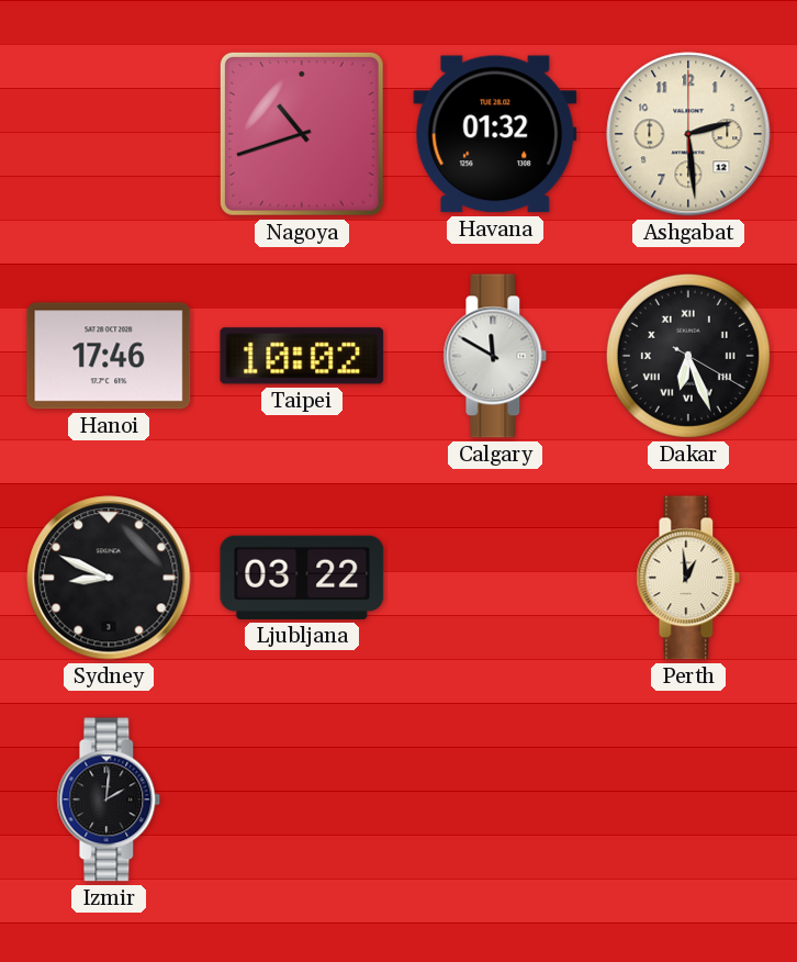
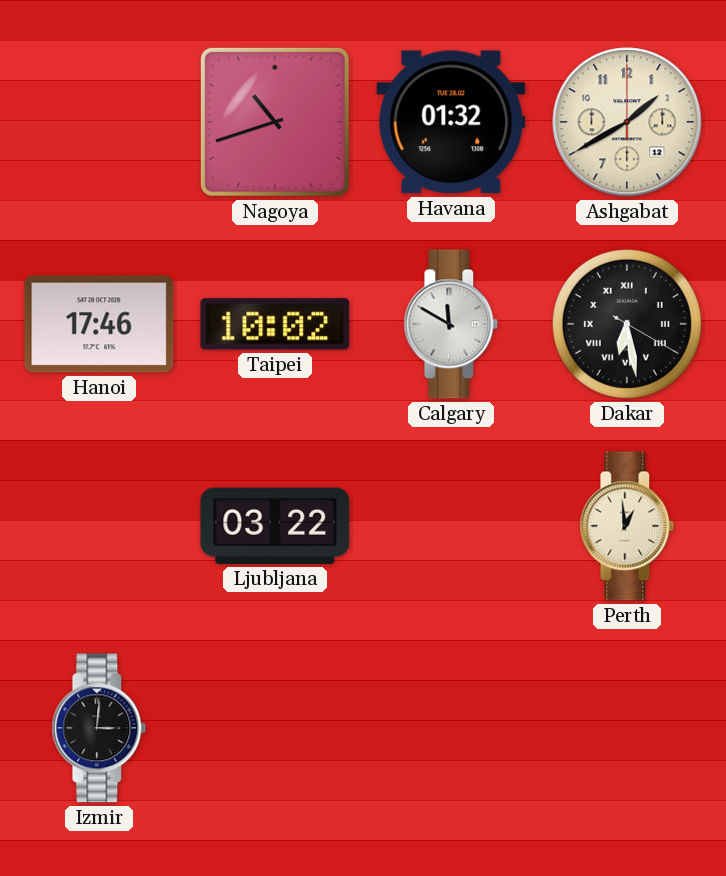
Ashgabat: 2:29 -> 1:40
Dakar: 6:26 -> 6:28
Sydney: 8:49 -> none
Izmir: 2:01 -> 3:01
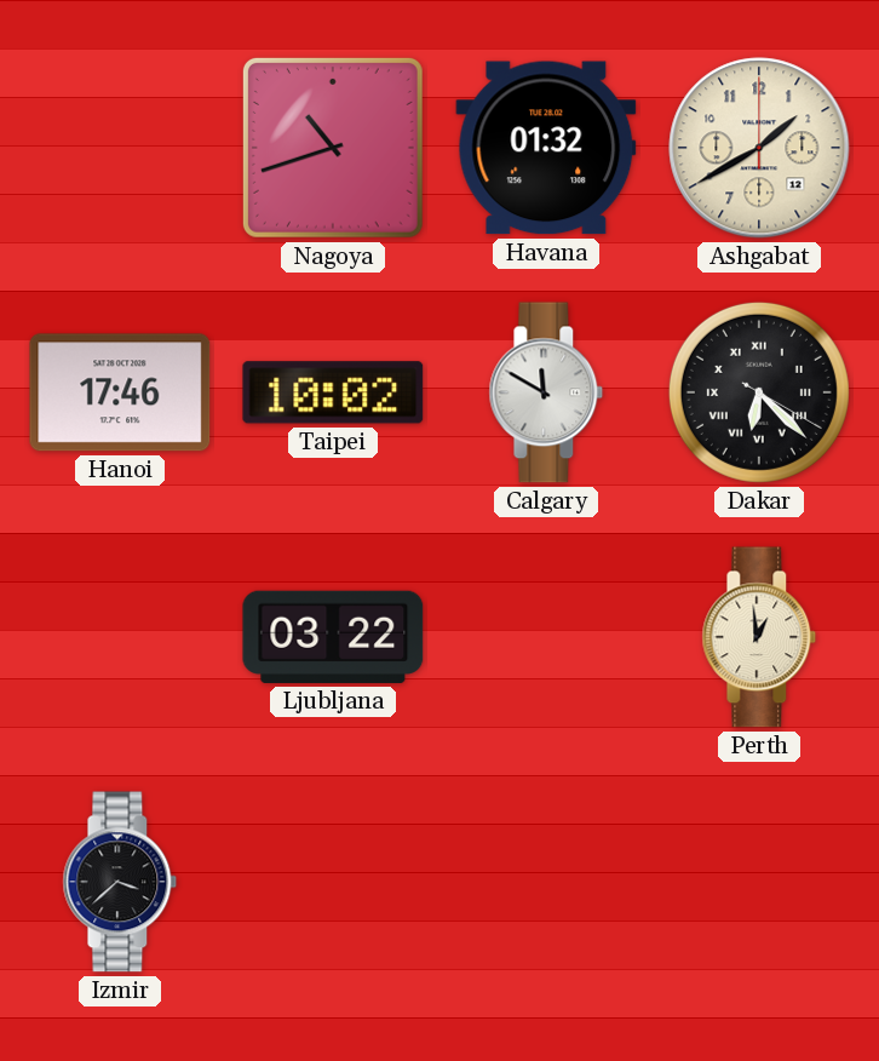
Dakar: 6:28 -> 6:22
Izmir: 3:01 -> 3:38
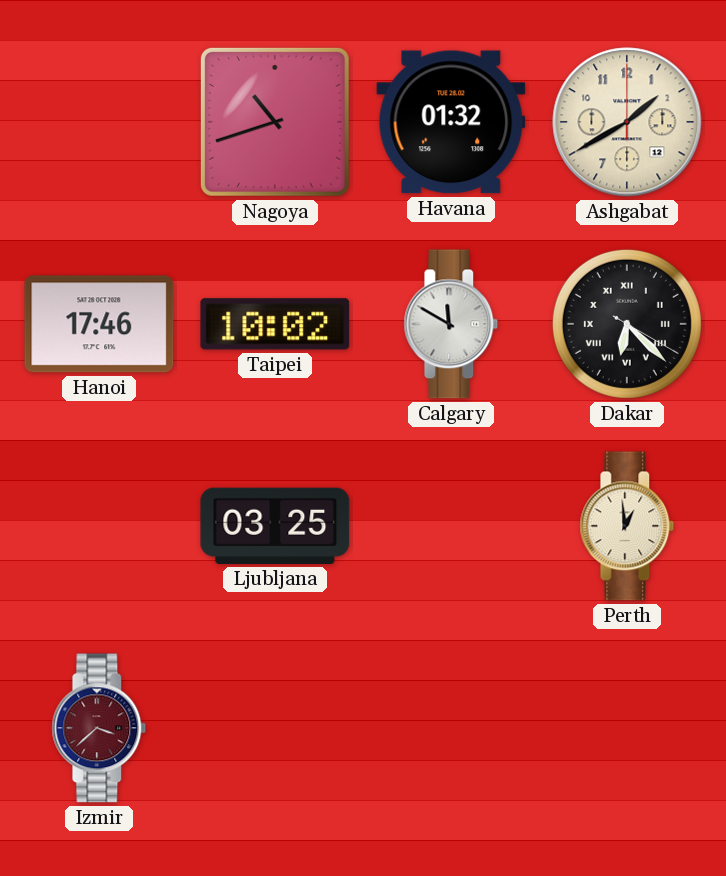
Ljubljana: 03:22 -> 03:25
Izmir dial: black -> burgundy
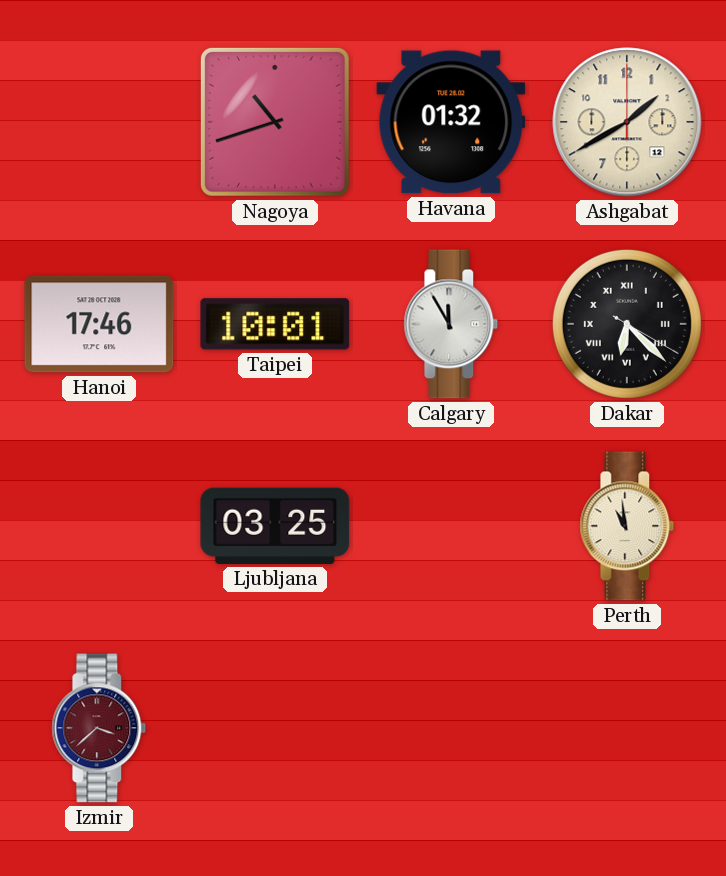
Taipei: 10:02 -> 10:01
Calgary: 11:50 -> 11:55
Perth: 12:59 -> 10:59
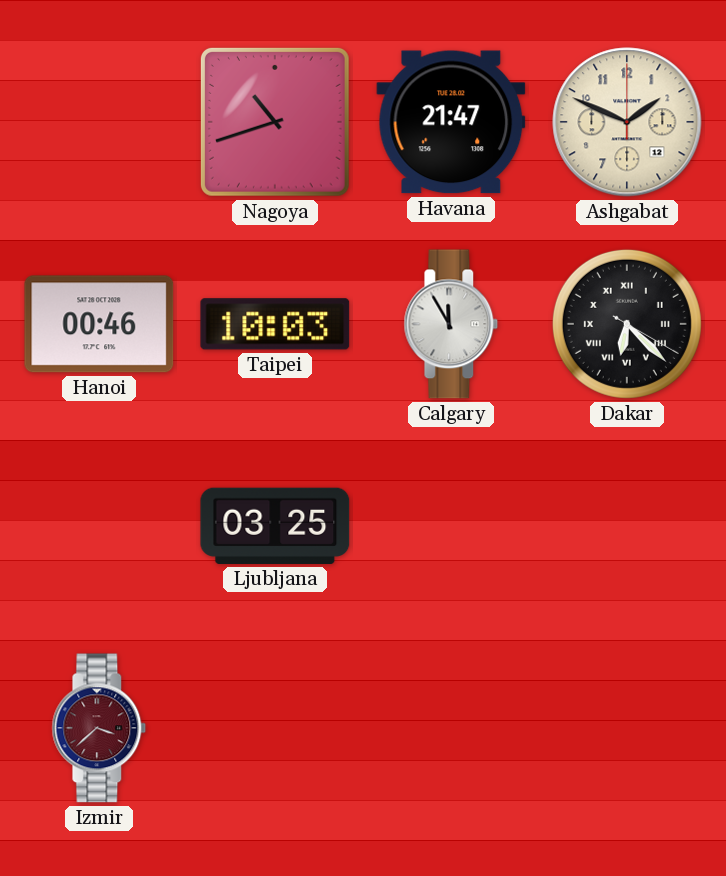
Havana: 01:32 -> 21:47
Ashgabat: 1:40 -> 1:49
Hanoi: 17:46 -> 00:46
Taipei: 10:01 -> 10:03
Perth: 10:59 -> none
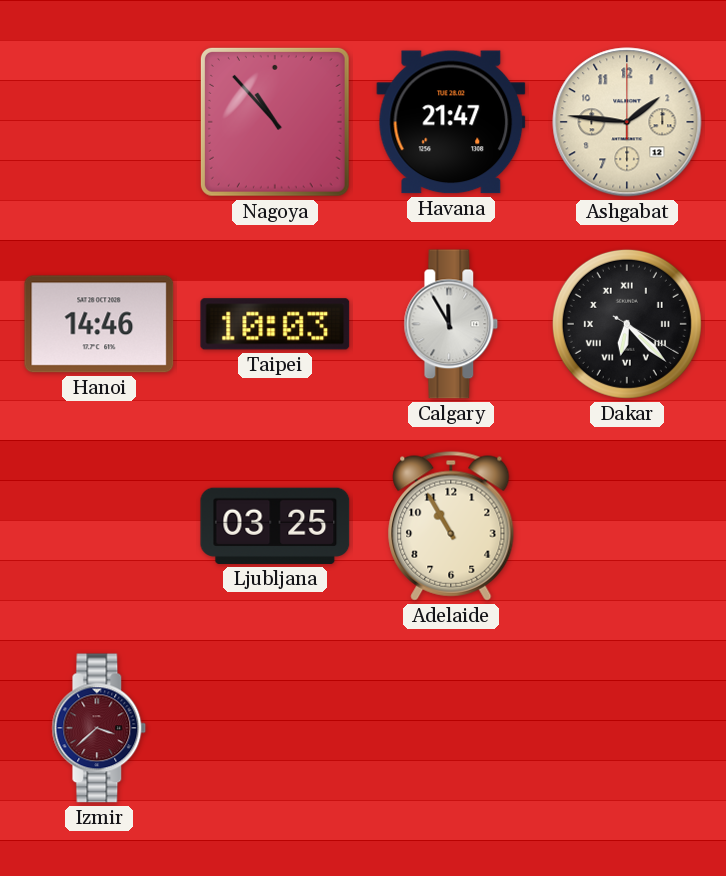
Nagoya: 10:42 -> 10:53
Ashgabat: 1:49 -> 1:46
Hanoi: 00:46 -> 14:46
Adelaide: none -> 10:55
